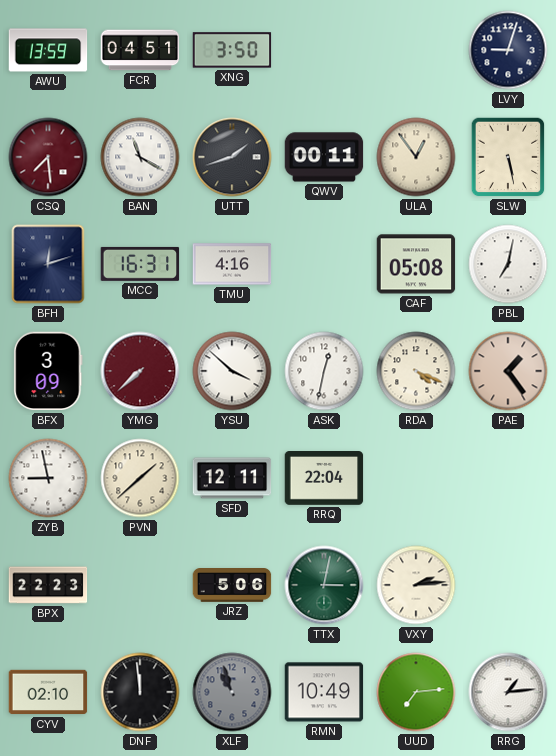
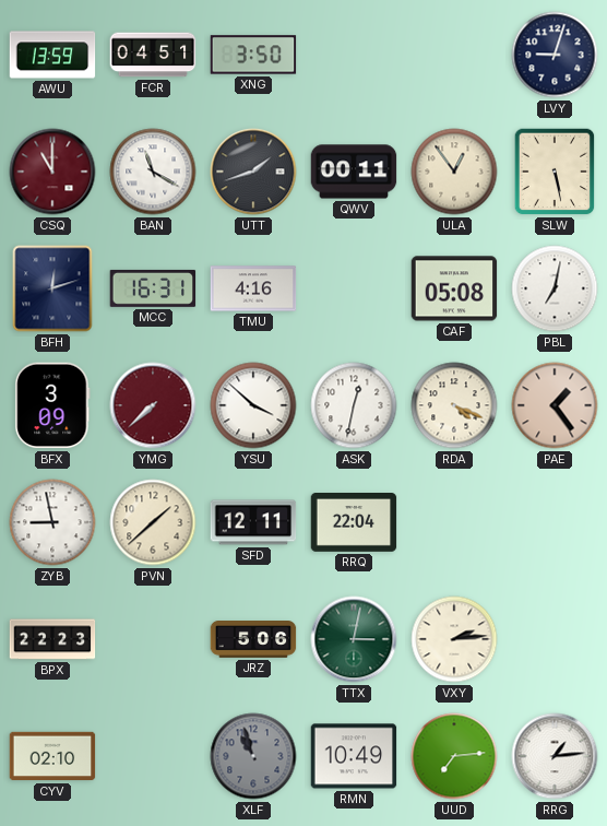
CSQ: 7:29 -> 11:00
DNF: 11:59 -> none
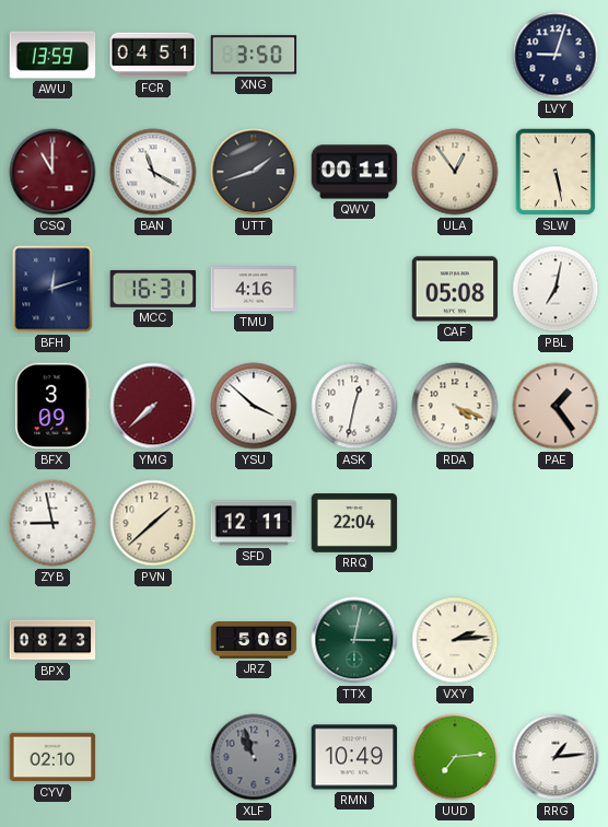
BPX: 22:23 -> 08:23
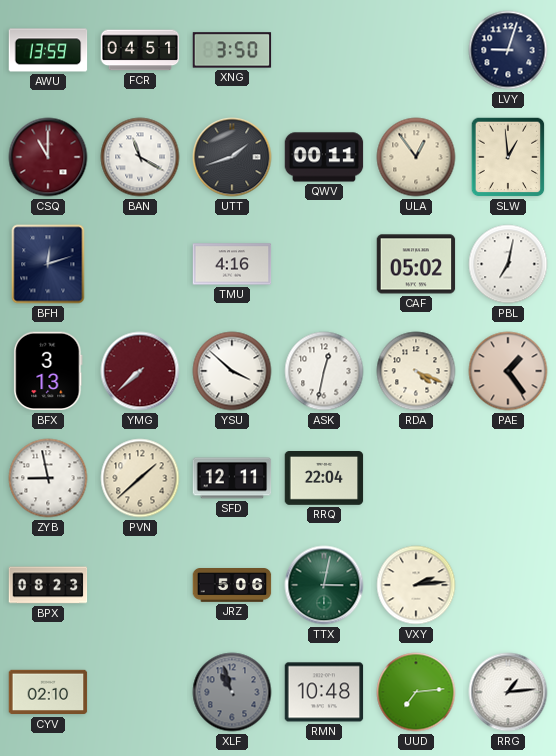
SLW: 5:28 -> 12:59
MCC: 16:31 -> none
CAF: 05:08 -> 05:02
BFX: 3:09 -> 3:13
RMN: 10:49 -> 10:48
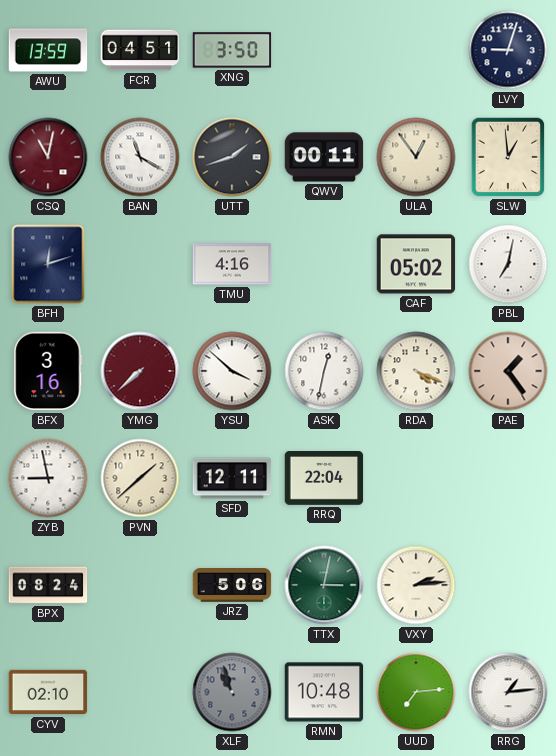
CSQ: 11:00 -> 11:02
BFX: 3:13 -> 3:16
BPX: 08:23 -> 08:24
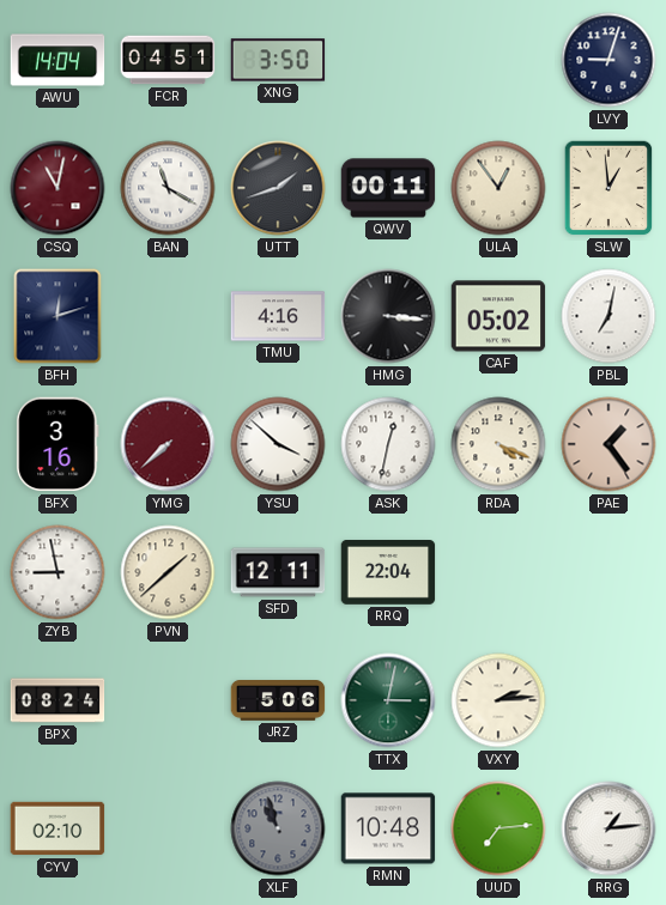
AWU: 13:59 -> 14:04
HMG: none -> 3:16
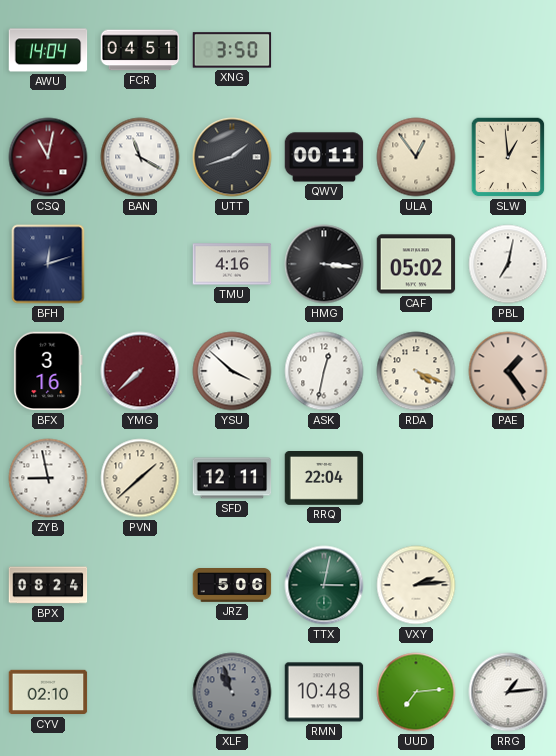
LVY: 9:03 -> none
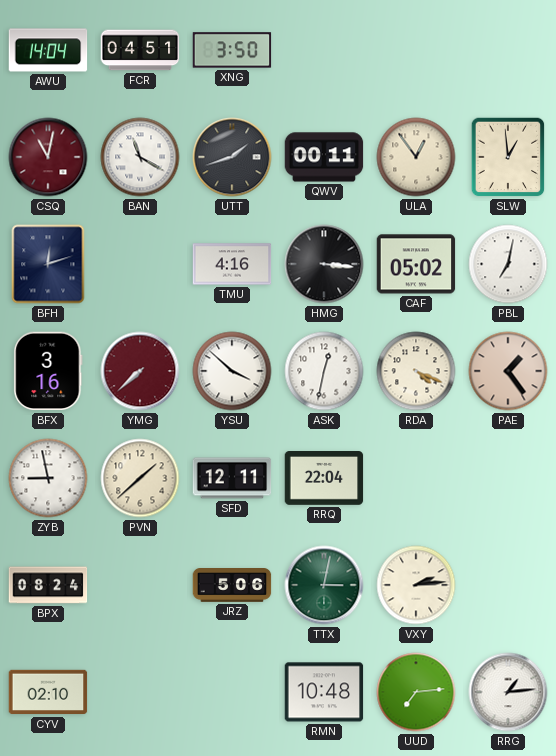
XLF: 10:57 -> none
